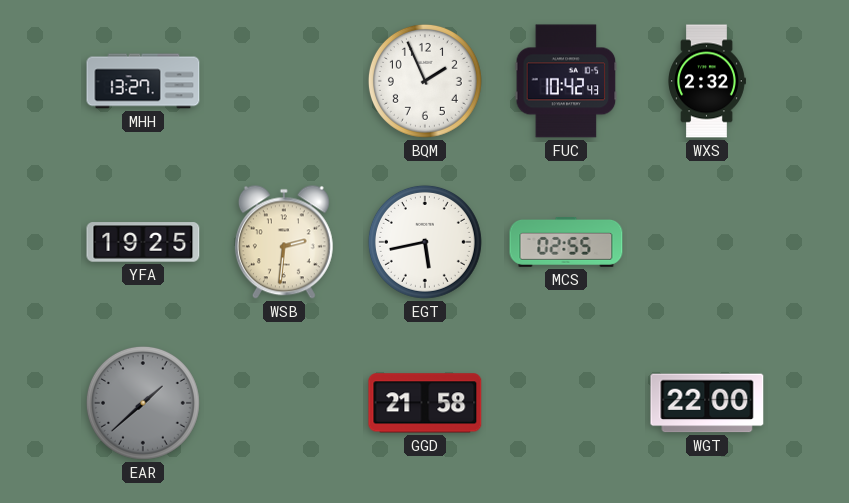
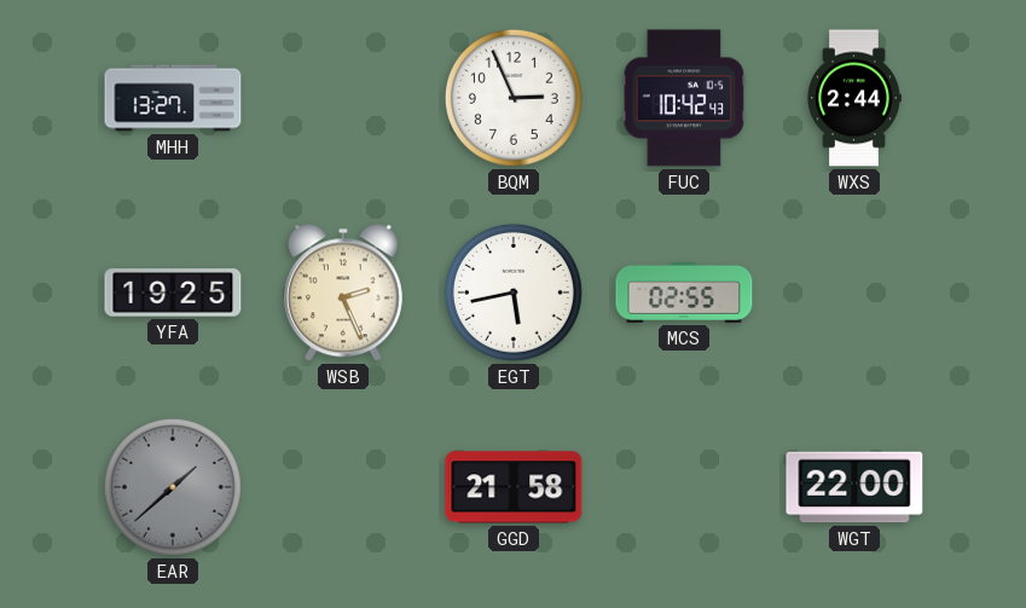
BQM: 1:56 -> 2:56
WXS: 2:32 -> 2:44
WSB: 2:31 -> 2:26
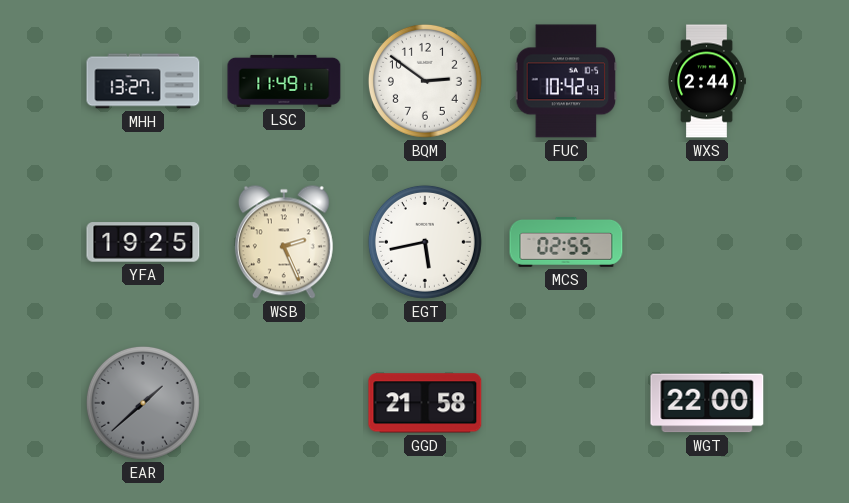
LSC: none -> 11:49
BQM: 2:56 -> 2:51
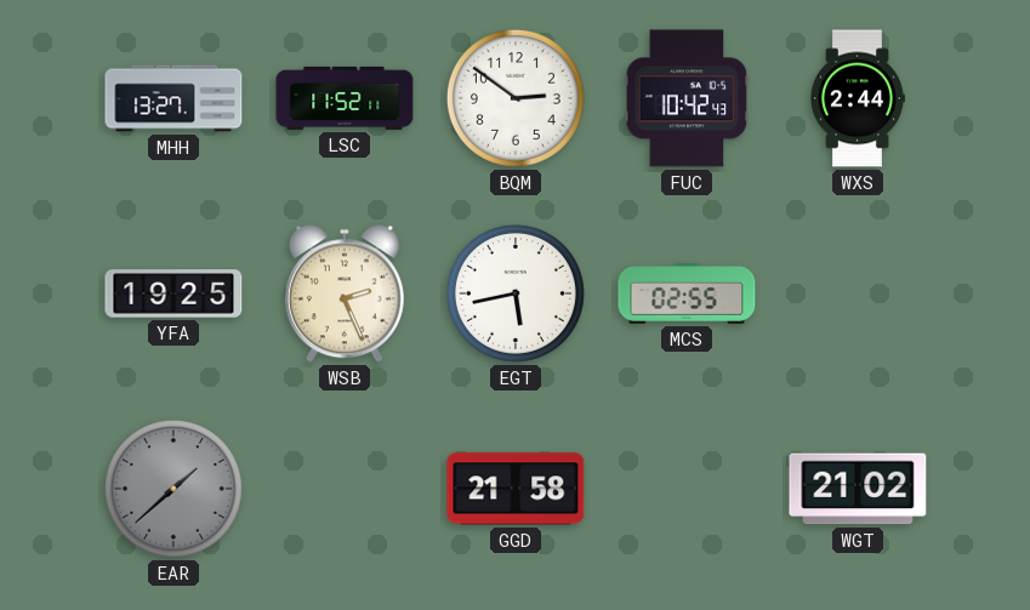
LSC: 11:49 -> 11:52
WGT: 22:00 -> 21:02
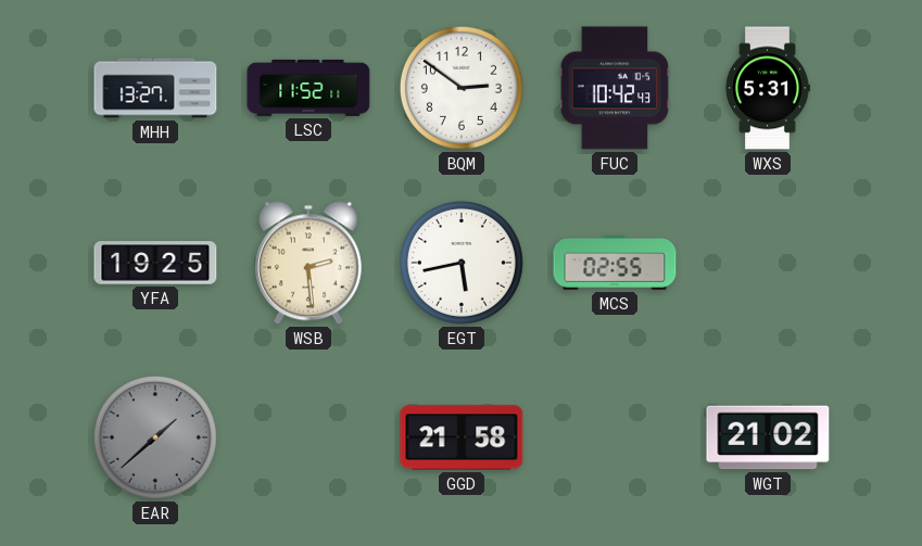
WXS: 2:44 -> 5:31
WSB: 2:26 -> 2:29
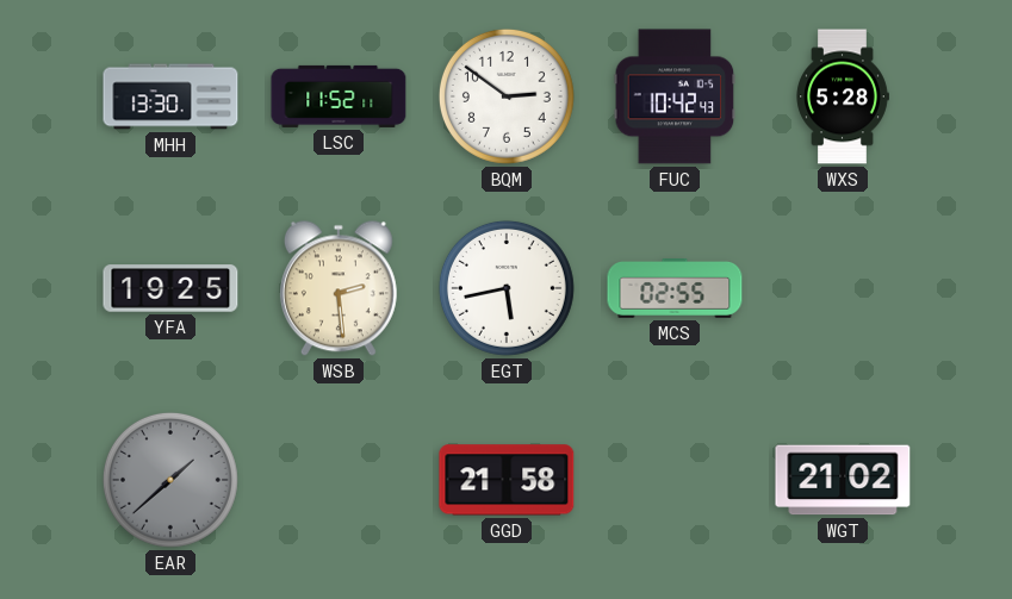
MHH: 13:27 -> 13:30
WXS: 5:31 -> 5:28
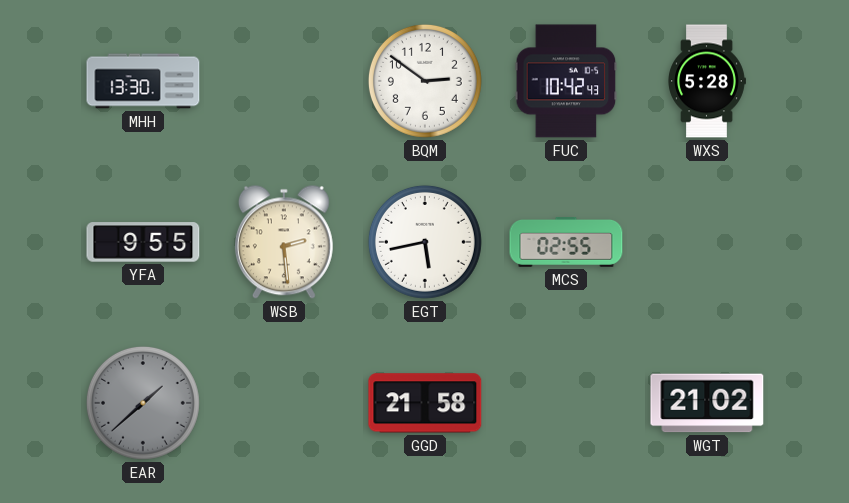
LSC: 11:52 -> none
YFA: 19:25 -> 9:55
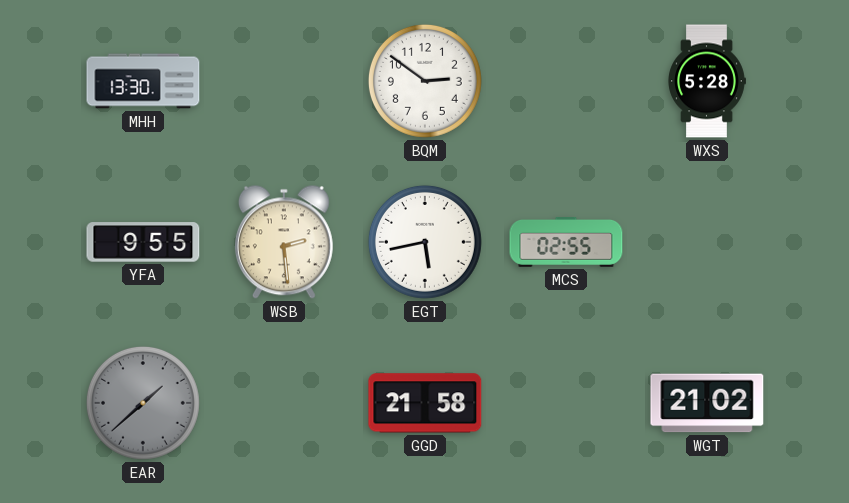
FUC: 10:42 -> none
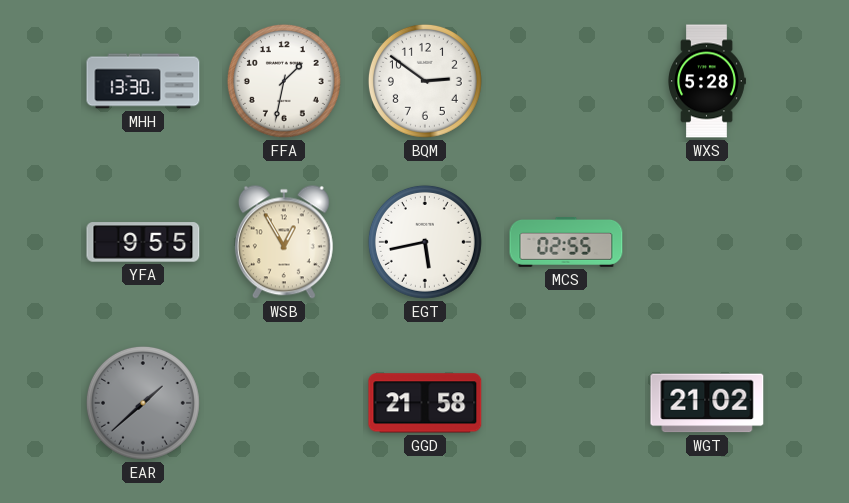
FFA: none -> 1:32
WSB: 2:29 -> 12:55
